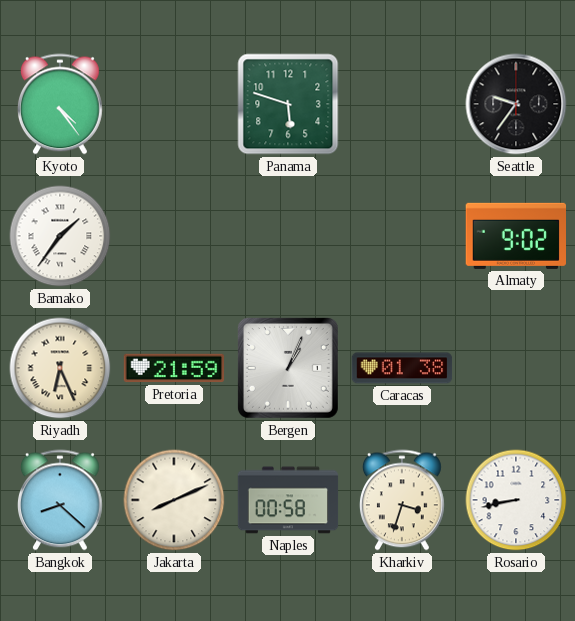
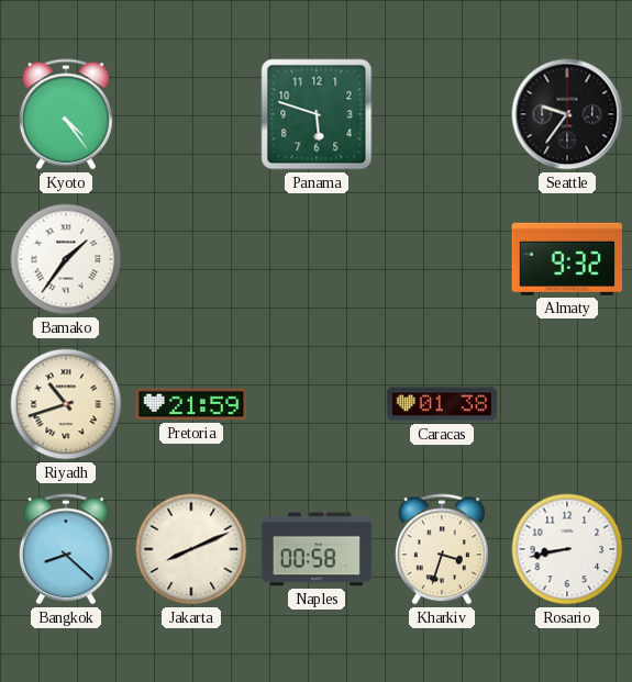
Almaty: 9:02 -> 9:32
Riyadh: 6:26 -> 10:42
Bergen: 1:04 -> none
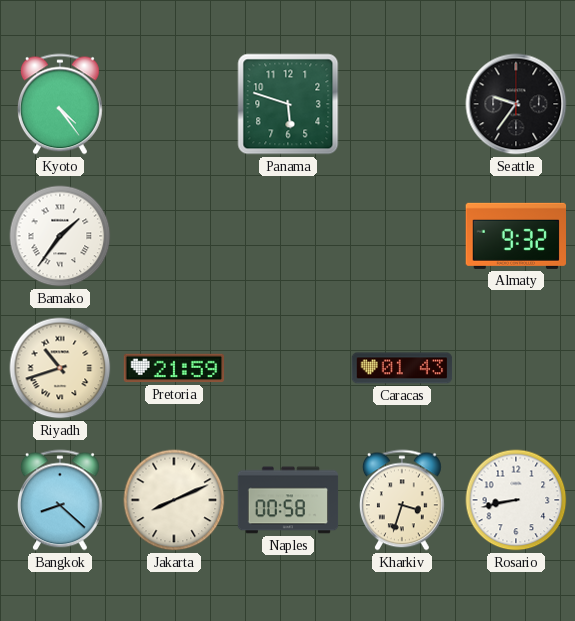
Caracas: 01:38 -> 01:43
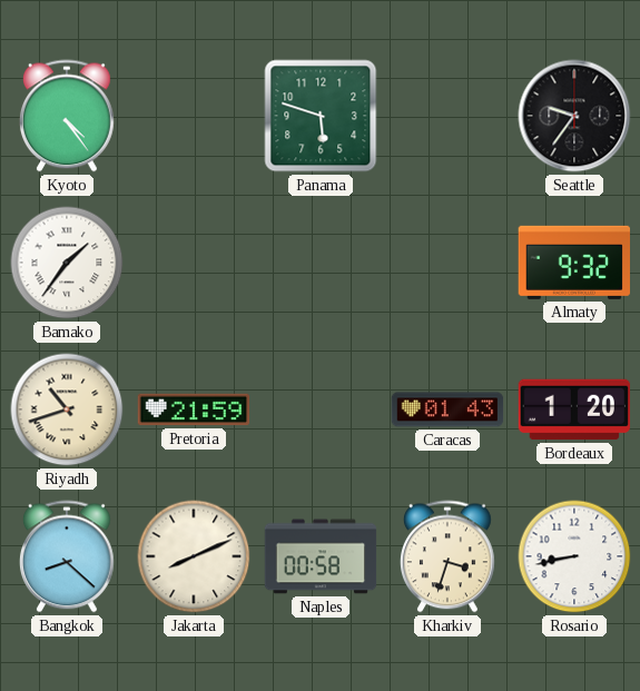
Bordeaux: none -> 1:20
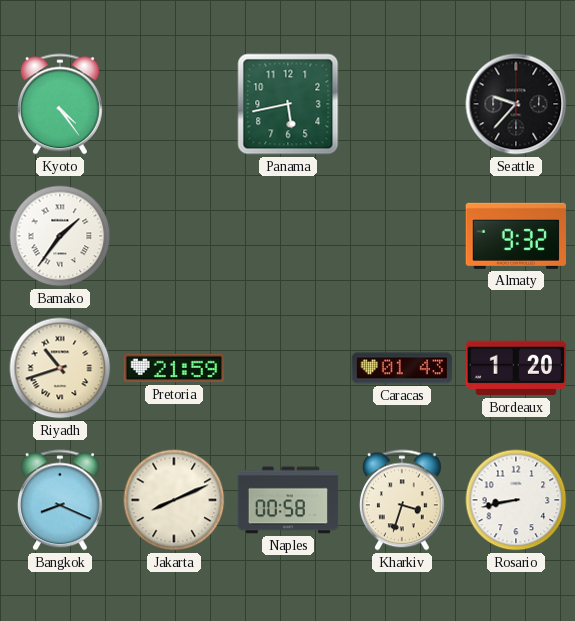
Panama: 5:48 -> 5:43
Seattle: 9:36 -> 9:37
Bangkok: 8:22 -> 8:19
